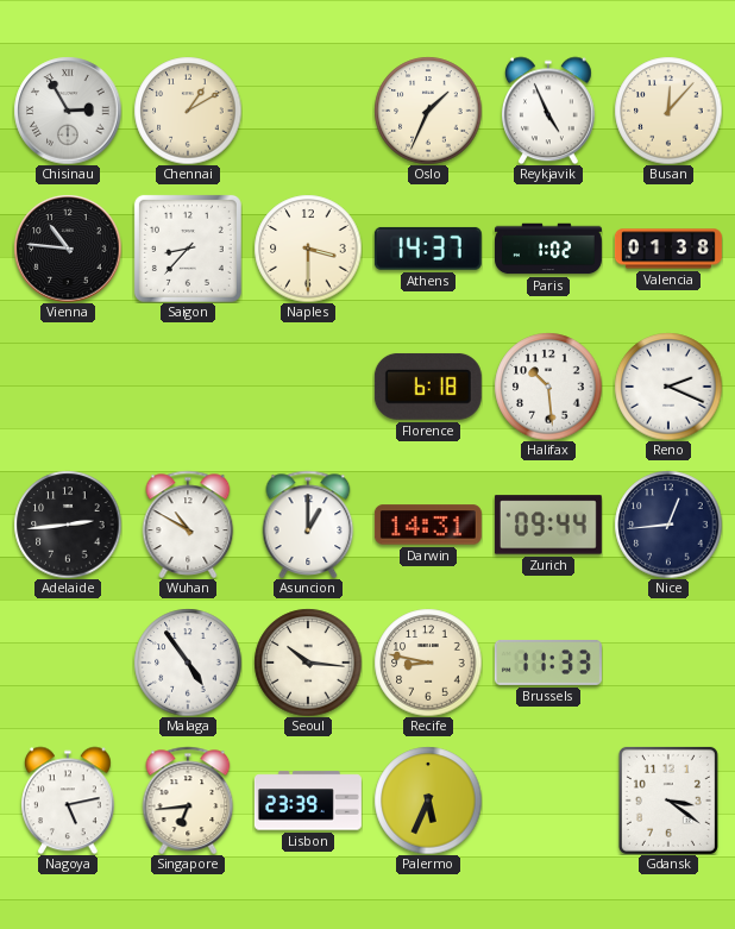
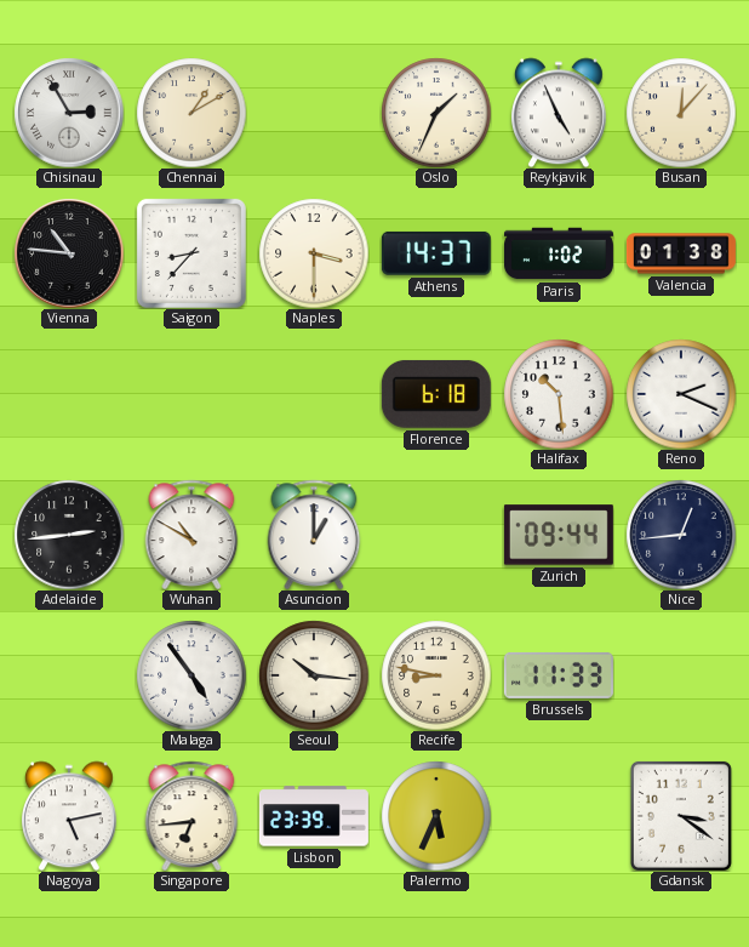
Darwin: 14:31 -> none
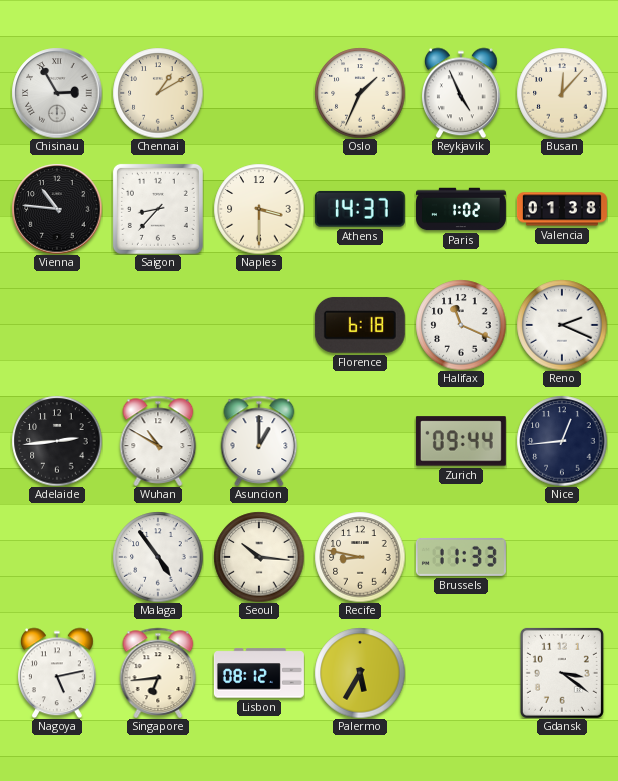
Halifax: 10:29 -> 11:19
Lisbon: 23:39 -> 08:12
Palermo: 5:34 -> 5:35
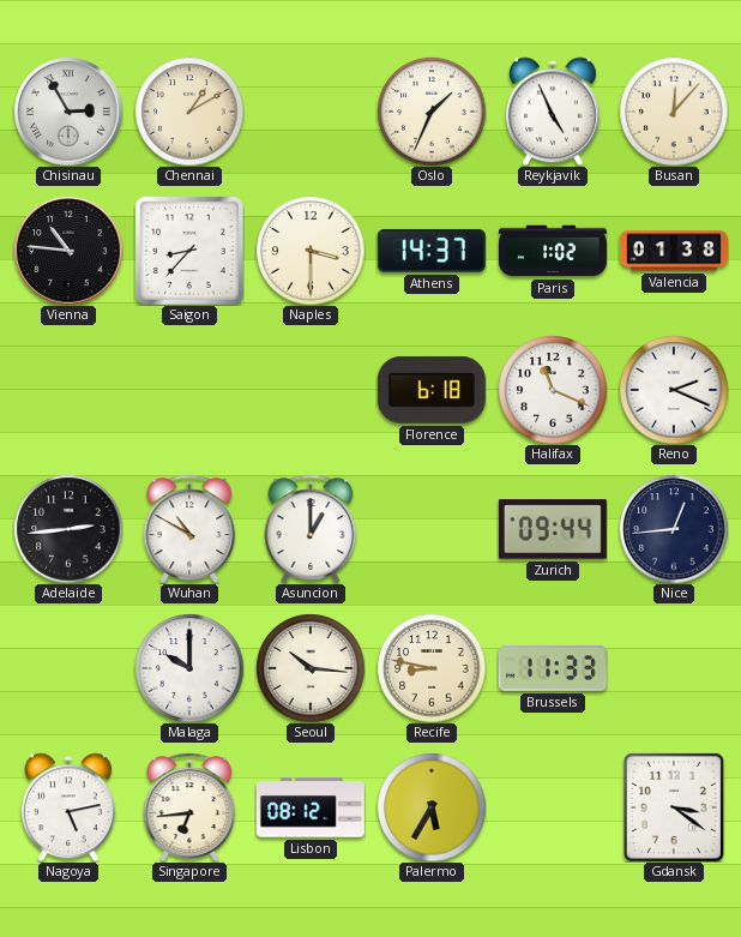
Malaga: 4:54 -> 10:00
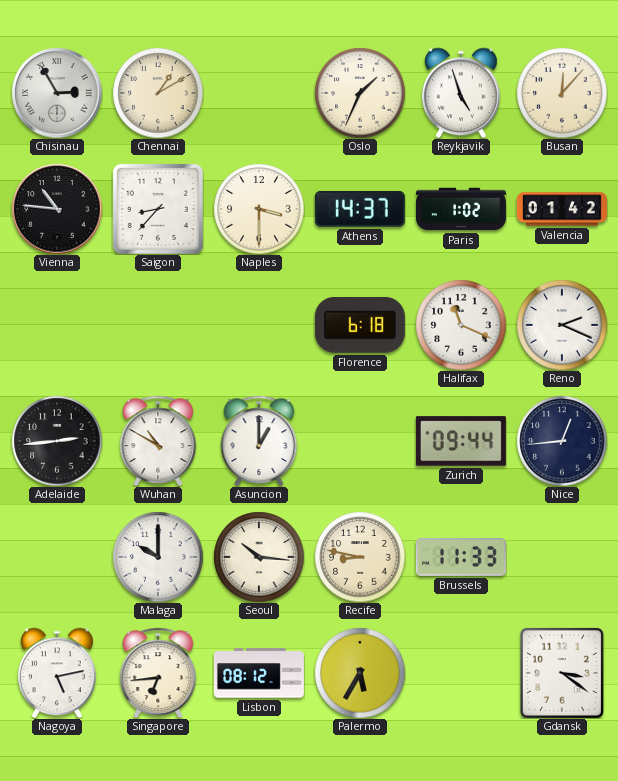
Reykjavik: 4:56 -> 4:57
Valencia: 01:38 -> 01:42
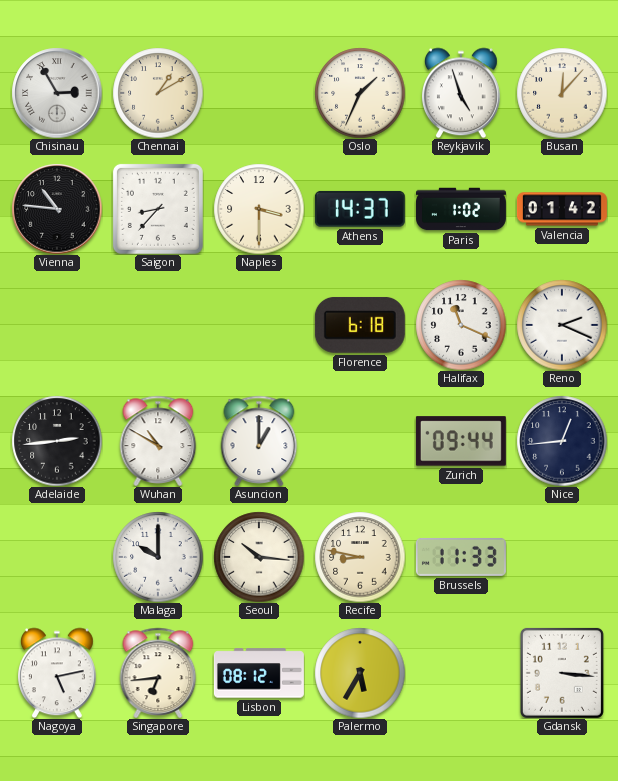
Gdansk: 3:21 -> 3:16
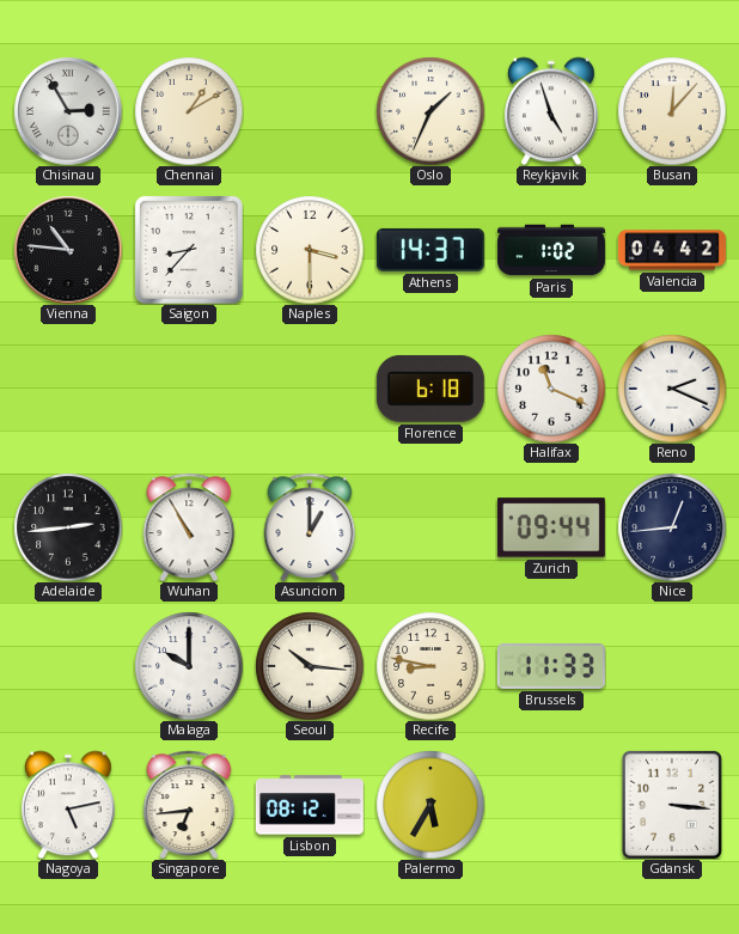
Valencia: 01:42 -> 04:42
Wuhan: 10:50 -> 10:55
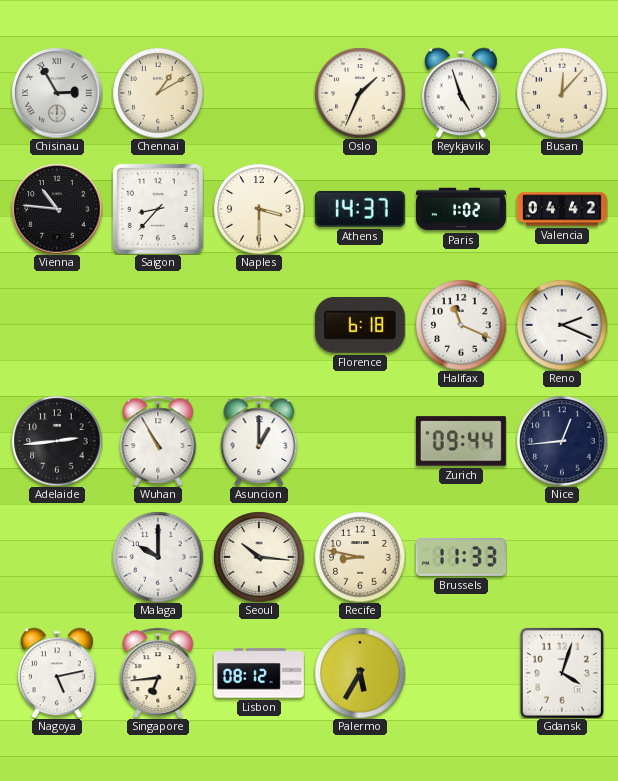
Gdansk: 3:16 -> 4:03
